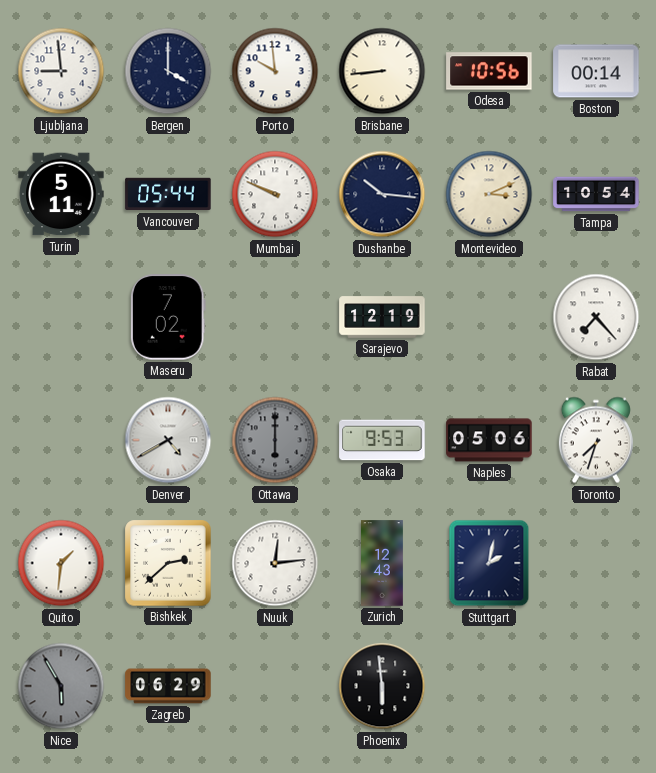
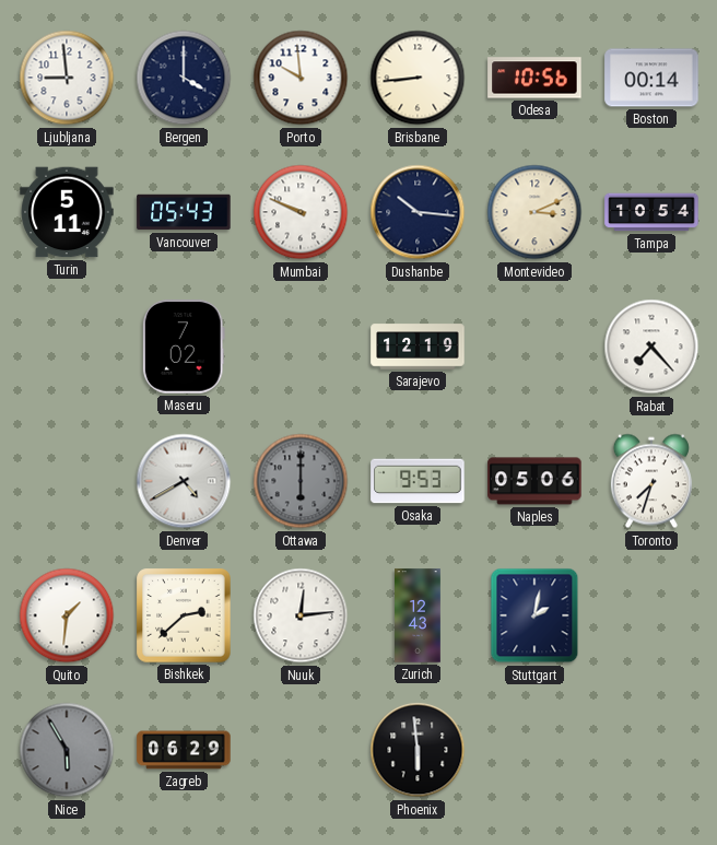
Vancouver: 05:44 -> 05:43
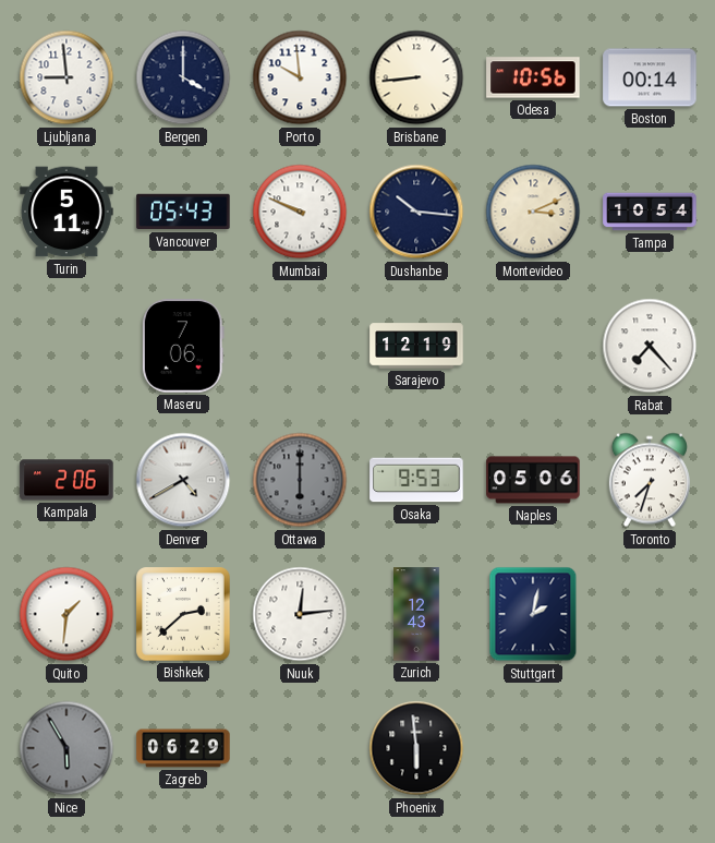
Maseru: 7:02 -> 7:06
Kampala: none -> 2:06
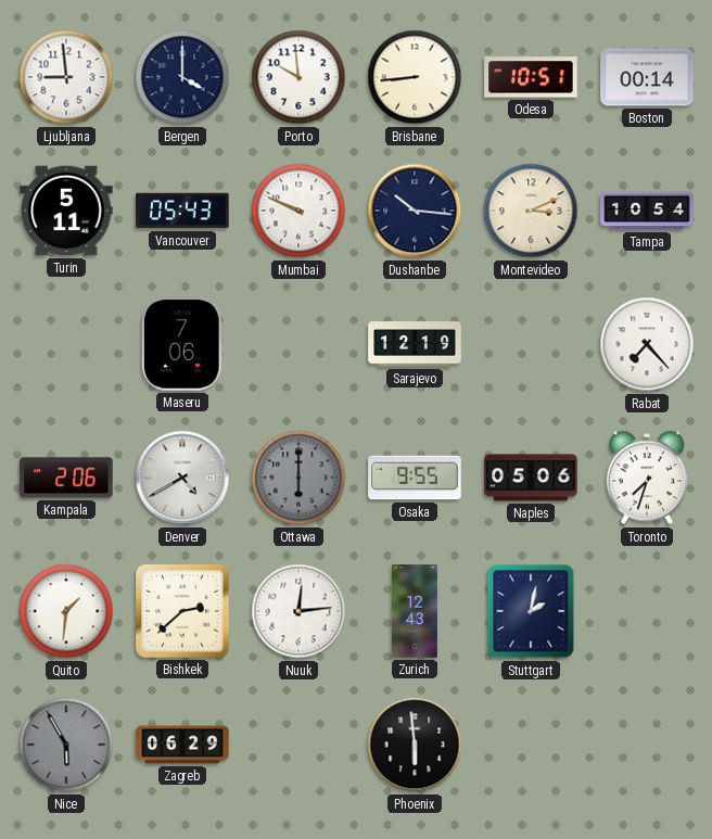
Odesa: 10:56 -> 10:51
Osaka: 9:53 -> 9:55
